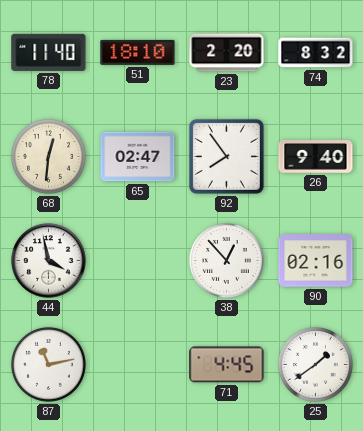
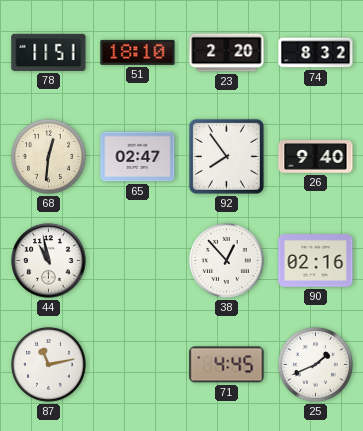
78: 11:40 -> 11:51
44: 3:58 -> 10:58
25: 1:39 -> 1:41
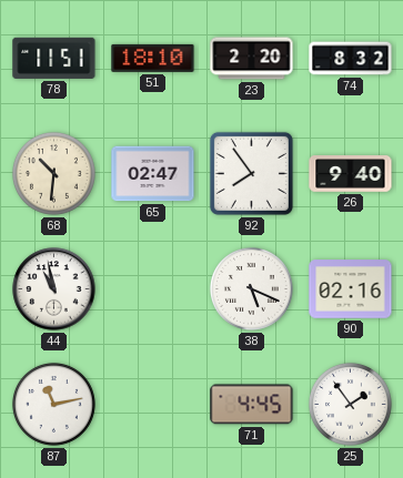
68: 12:31 -> 10:31
38: 12:53 -> 5:19
25: 1:41 -> 1:54
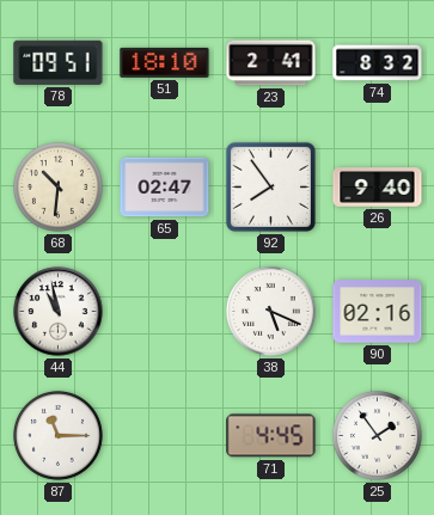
78: 11:51 -> 09:51
23: 2:20 -> 2:41
87: 11:13 -> 11:15
